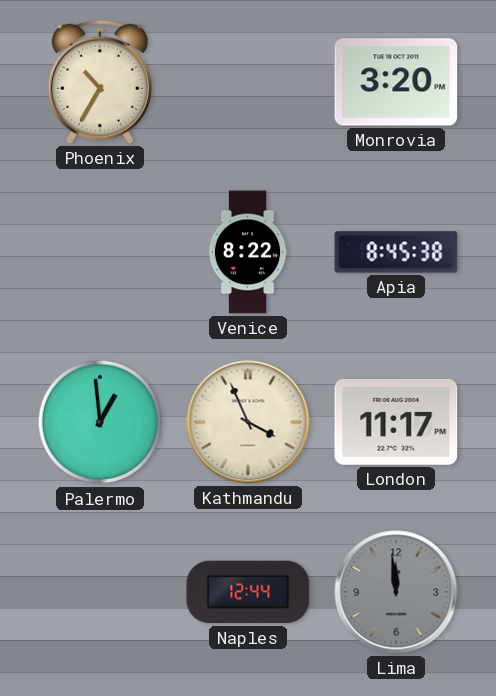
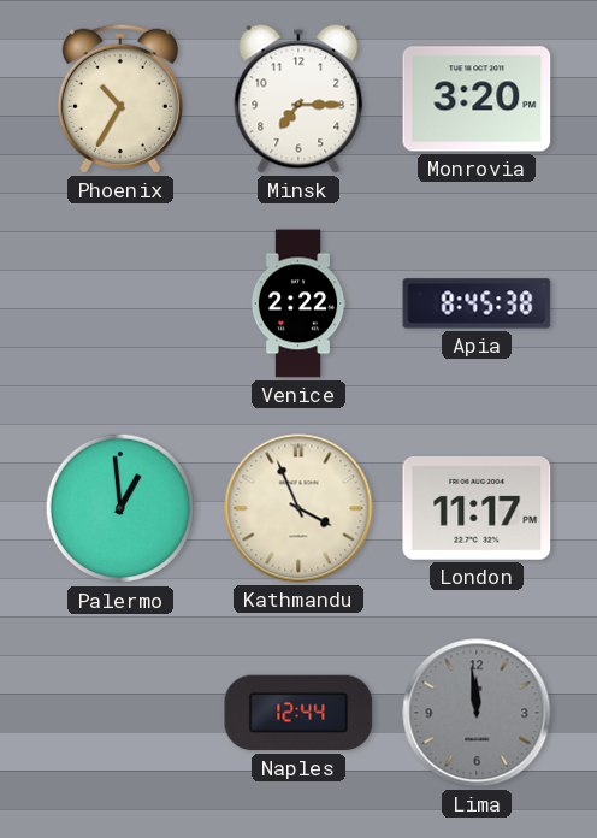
Minsk: none -> 7:15
Venice: 8:22 -> 2:22
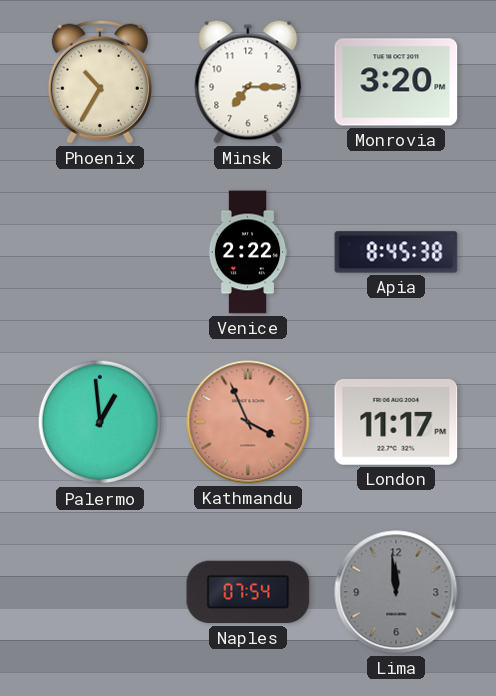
Kathmandu dial: cream -> salmon
Naples: 12:44 -> 07:54
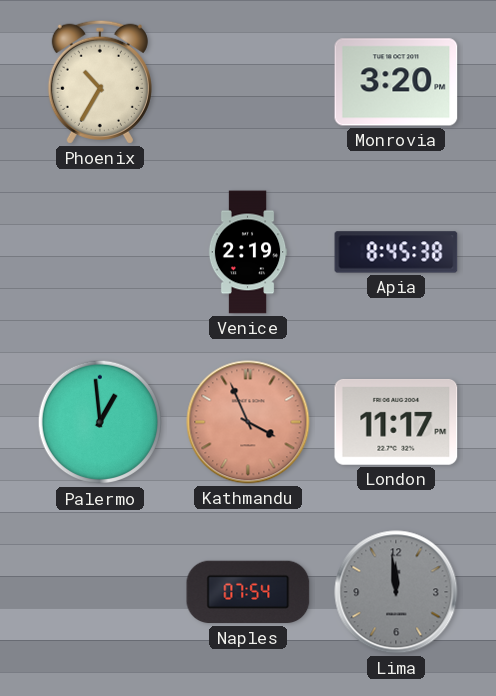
Minsk: 7:15 -> none
Venice: 2:22 -> 2:19
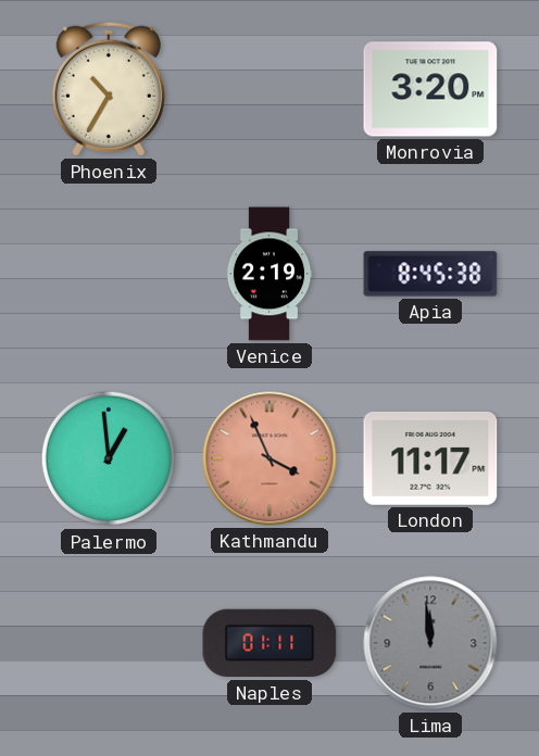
Naples: 07:54 -> 01:11
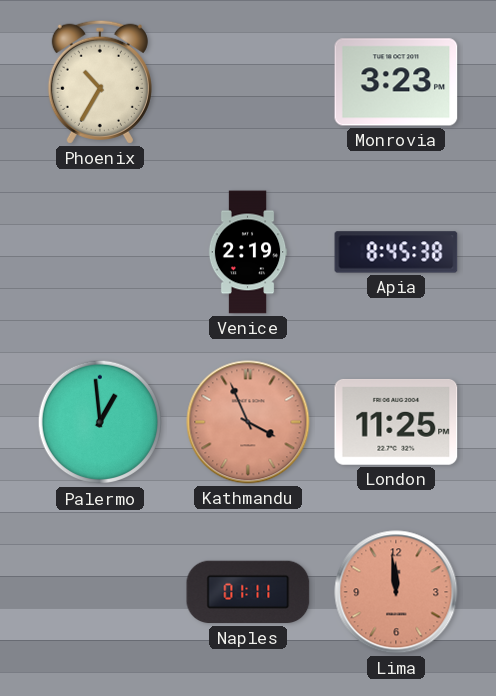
Monrovia: 3:20 -> 3:23
London: 11:17 -> 11:25
Lima dial: grey -> salmon
